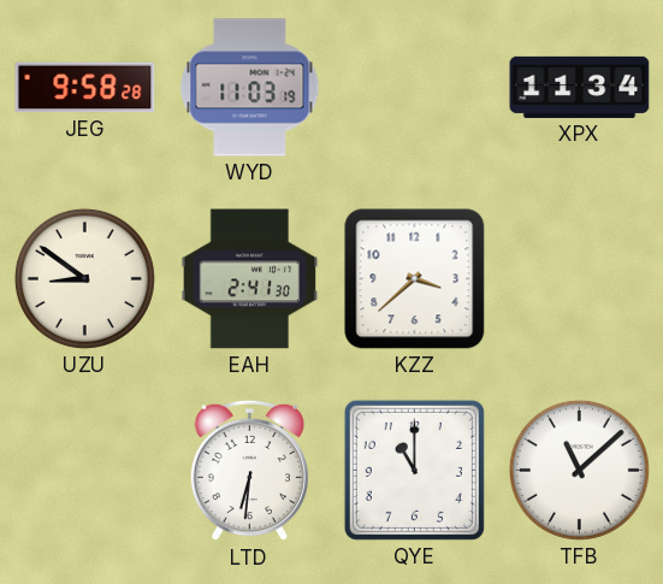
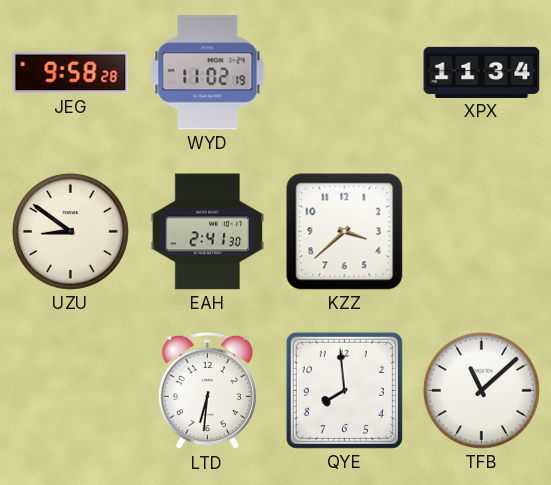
WYD: 11:03 -> 11:02
QYE: 11:00 -> 7:59
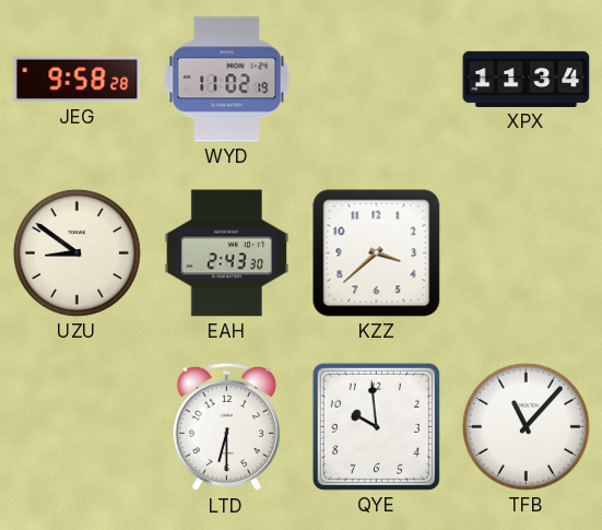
EAH: 2:41 -> 2:43
LTD: 6:31 -> 6:30
QYE: 7:59 -> 9:59
TFB: 11:08 -> 11:07
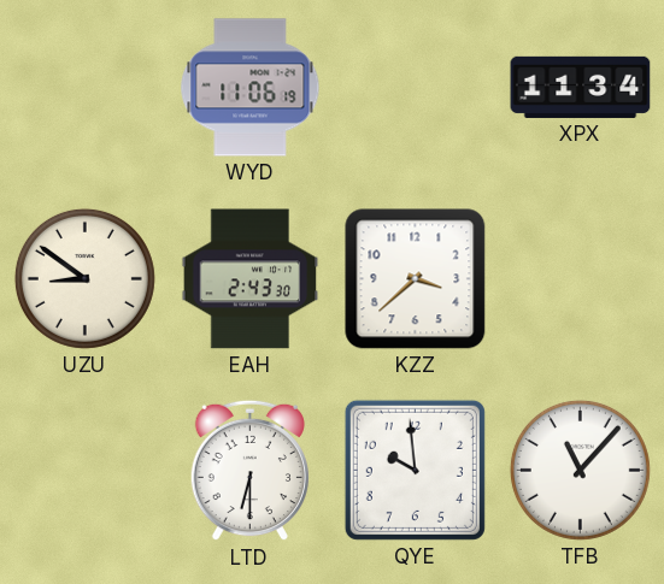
JEG: 9:58 -> none
WYD: 11:02 -> 11:06
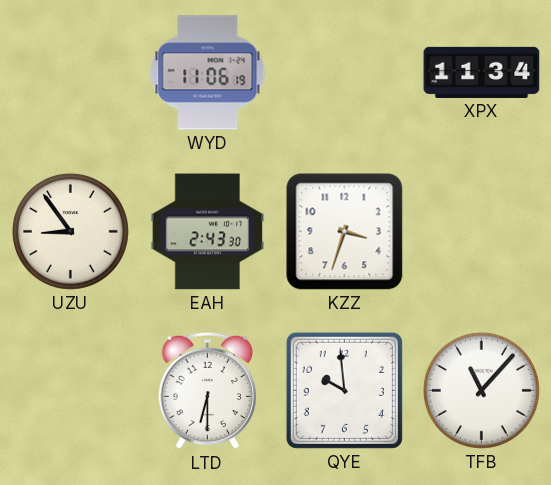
UZU: 8:51 -> 8:54
KZZ: 3:38 -> 3:33
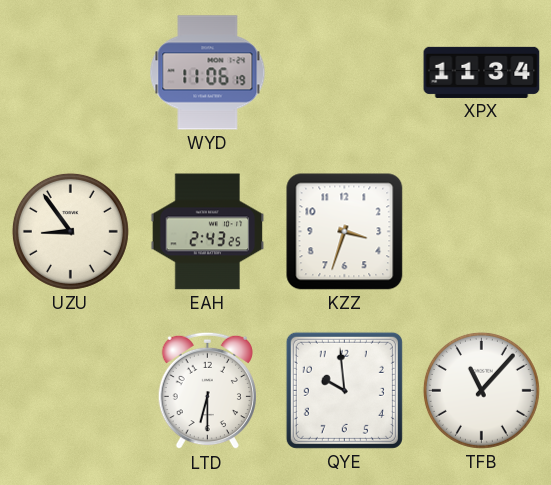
EAH: 2:43:30 -> 2:43:25
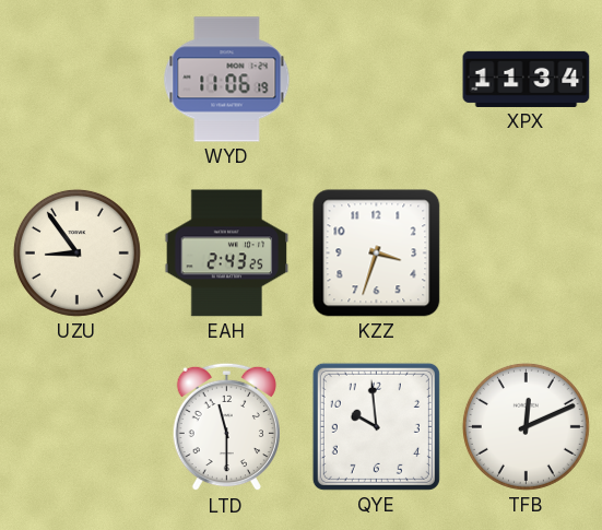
LTD: 6:30 -> 11:30
TFB: 11:07 -> 12:11
